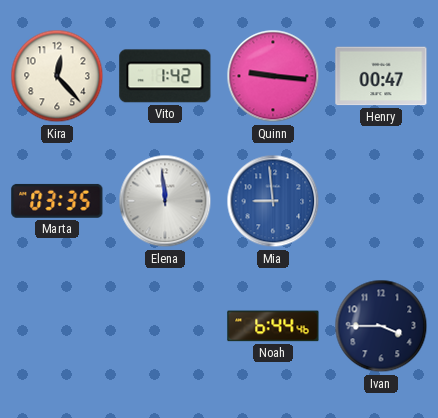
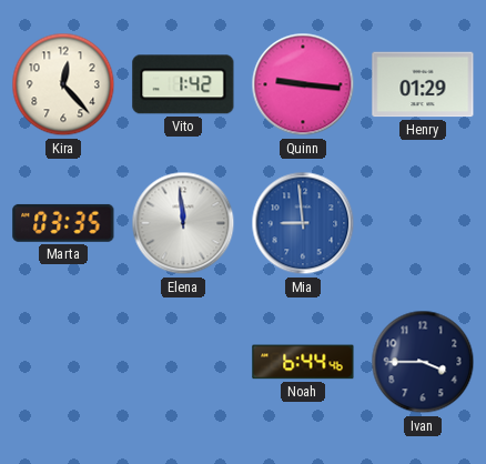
Henry: 00:47 -> 01:29
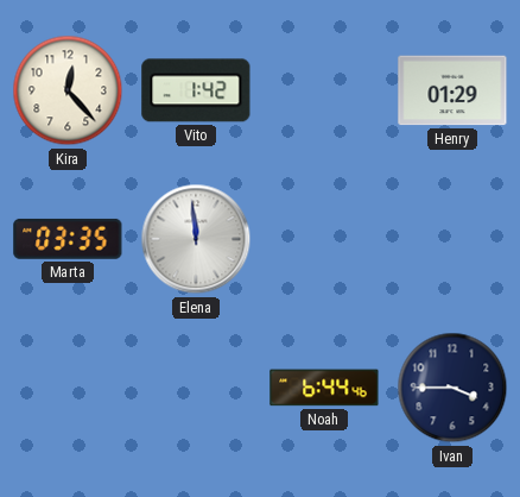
Quinn: 9:16 -> none
Mia: 8:59 -> none
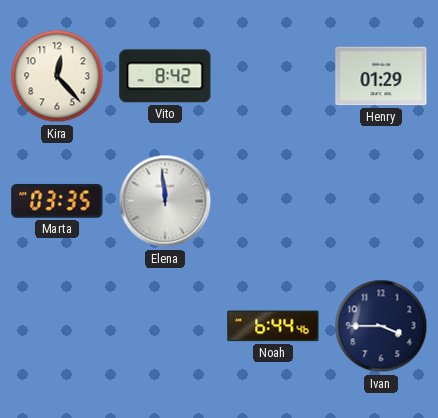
Vito: 1:42 -> 8:42
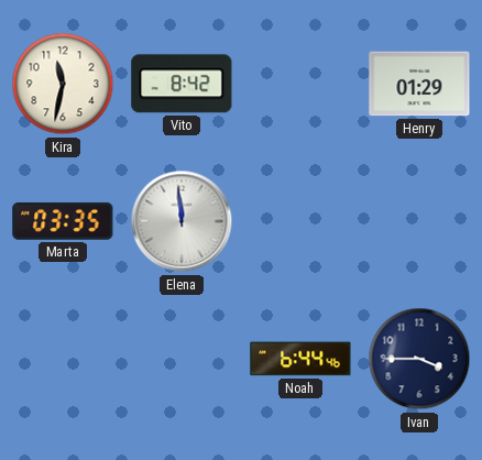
Kira: 12:23 -> 11:32
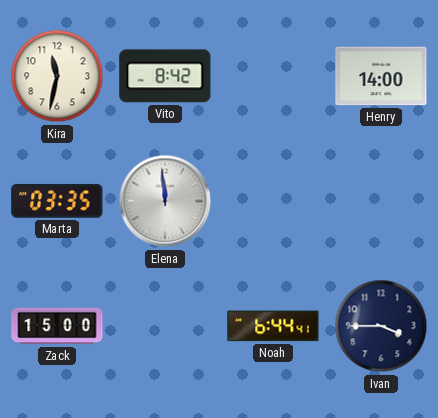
Henry: 01:29 -> 14:00
Zack: none -> 15:00
Noah: 6:44:46 -> 6:44:41
